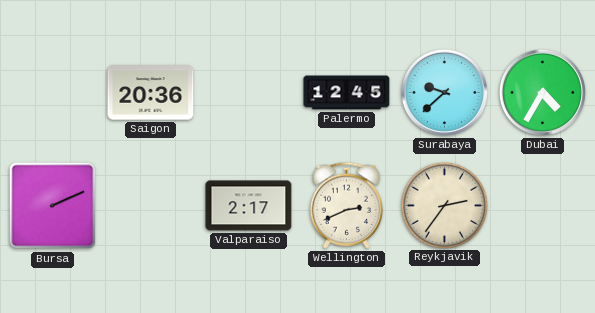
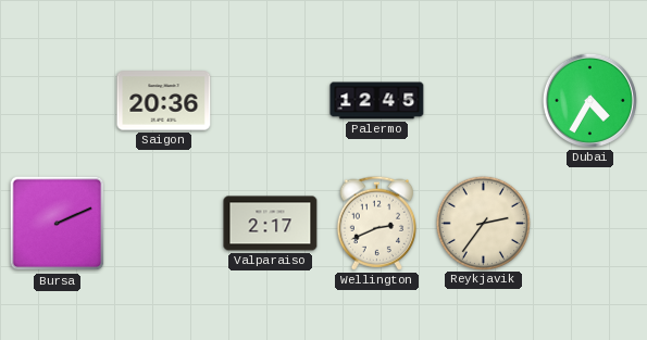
Surabaya: 9:38 -> none
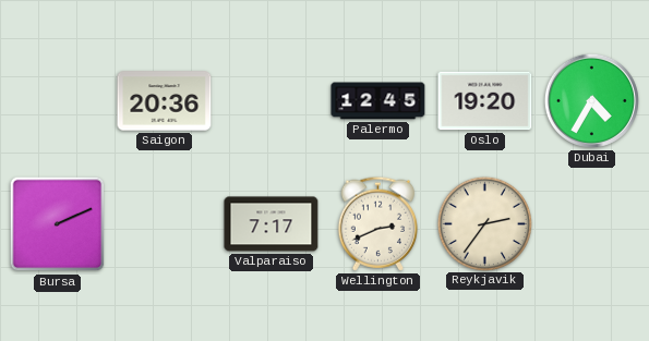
Oslo: none -> 19:20
Valparaiso: 2:17 -> 7:17
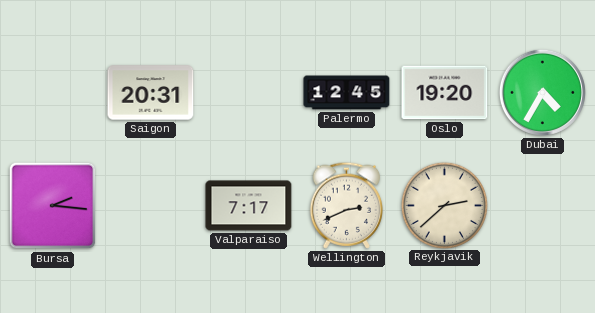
Saigon: 20:36 -> 20:31
Bursa: 2:11 -> 2:16
Reykjavik: 2:36 -> 2:38
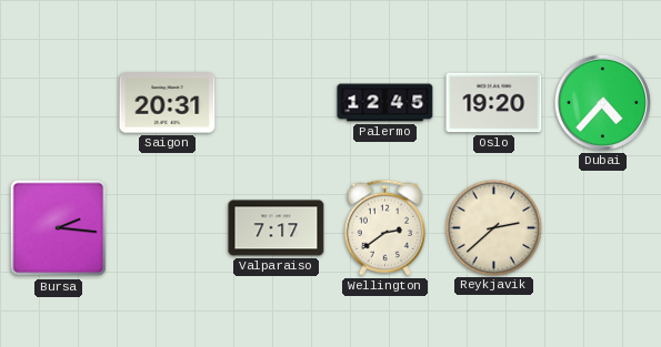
Dubai: 4:35 -> 4:37
Wellington: 2:41 -> 2:39
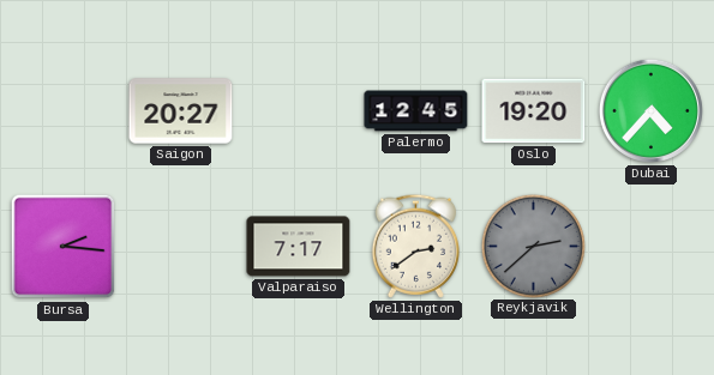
Saigon: 20:31 -> 20:27
Reykjavik dial: cream -> grey
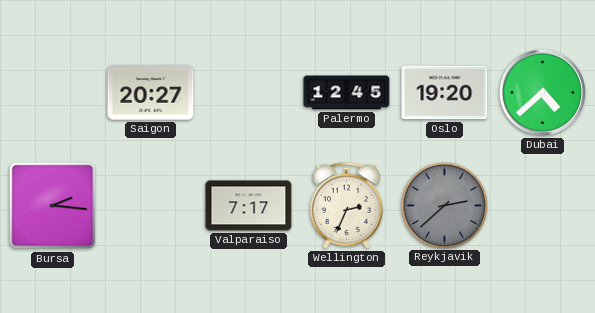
Dubai: 4:37 -> 4:38
Wellington: 2:39 -> 2:34
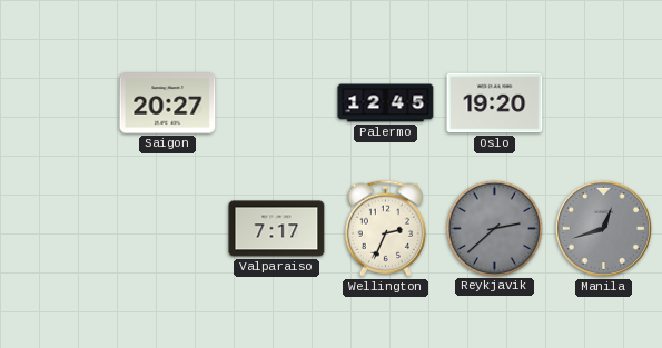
Dubai: 4:38 -> none
Bursa: 2:16 -> none
Manila: none -> 12:42
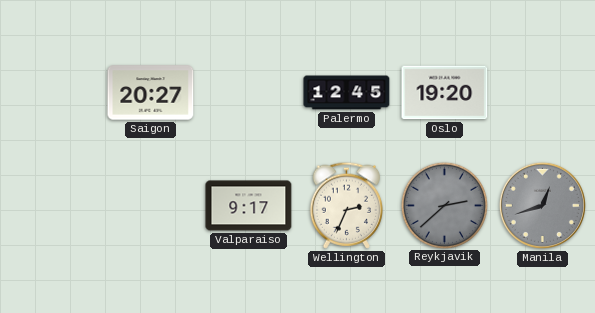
Valparaiso: 7:17 -> 9:17
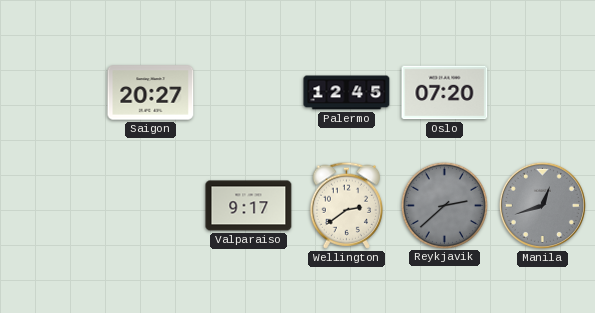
Oslo: 19:20 -> 07:20
Wellington: 2:34 -> 2:39
